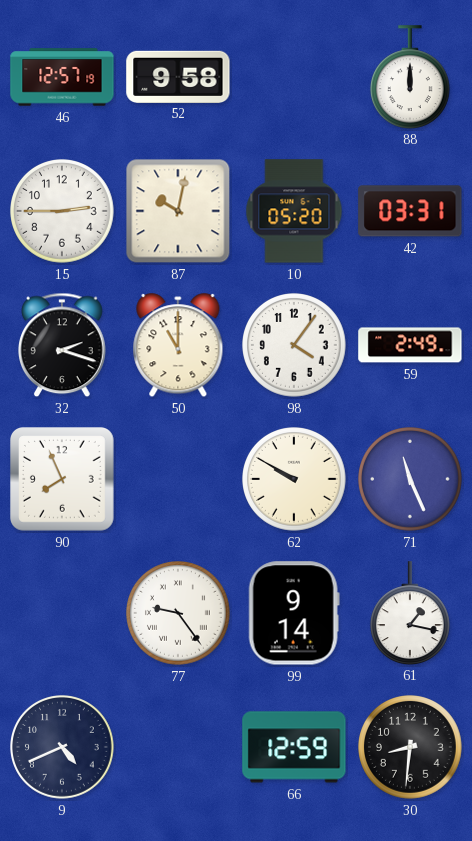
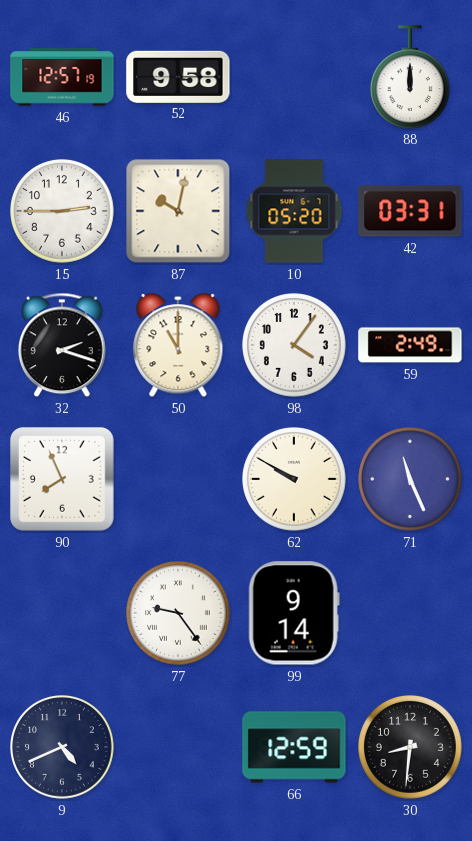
61: 1:17 -> none
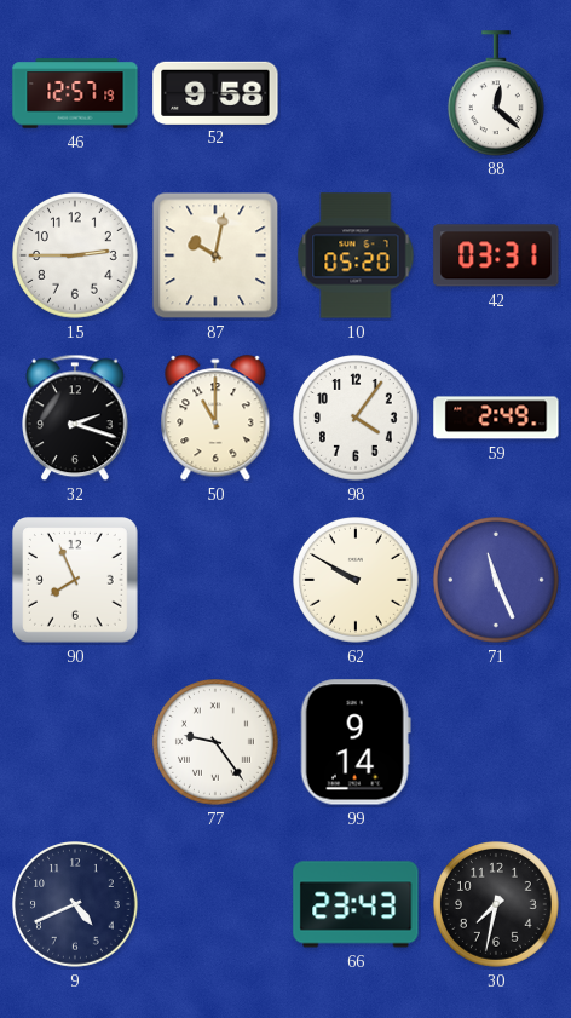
88: 12:00 -> 12:22
66: 12:59 -> 23:43
30: 8:31 -> 7:32
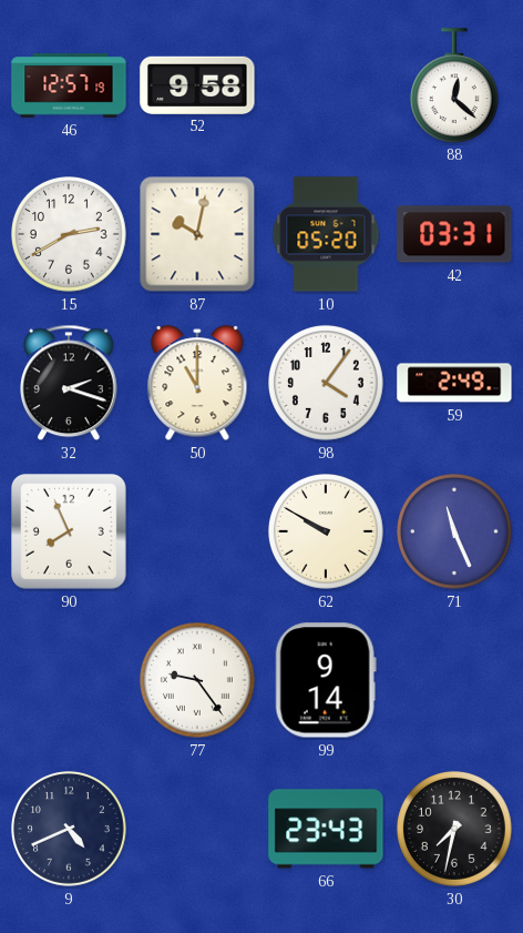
15: 2:45 -> 2:40
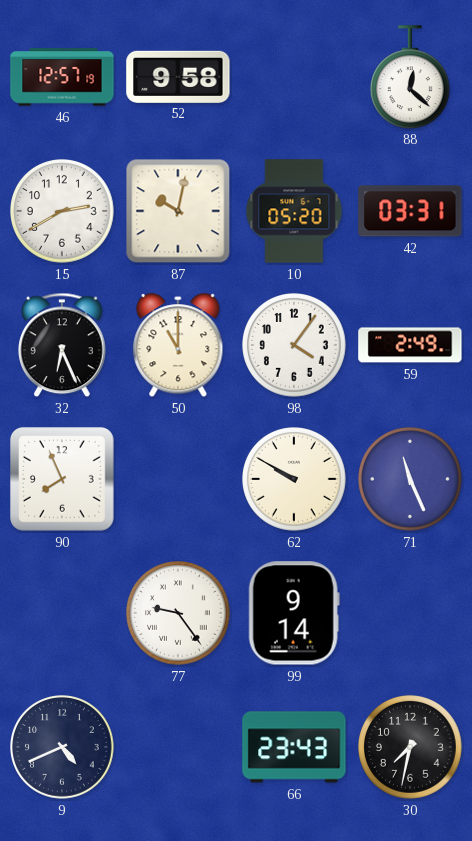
32: 2:18 -> 6:26
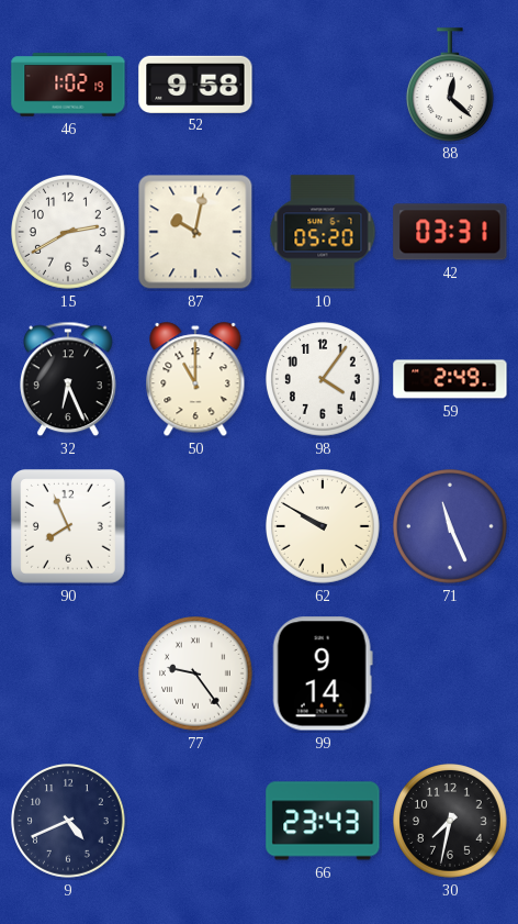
46: 12:57 -> 1:02
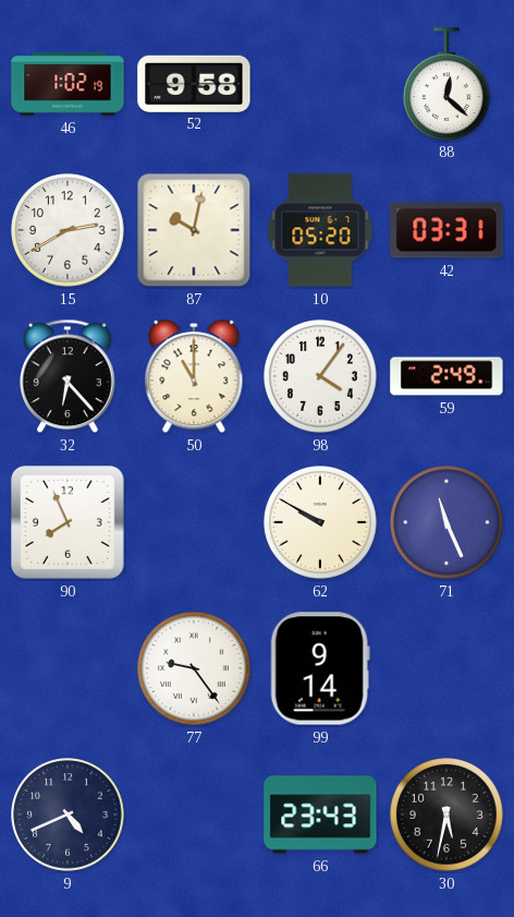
32: 6:26 -> 6:23
30: 7:32 -> 5:32
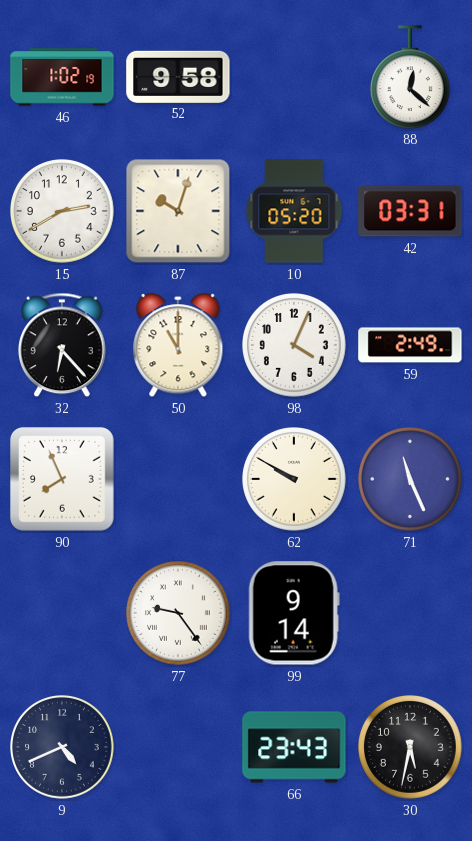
87: 10:02 -> 10:03
98: 4:06 -> 4:04
